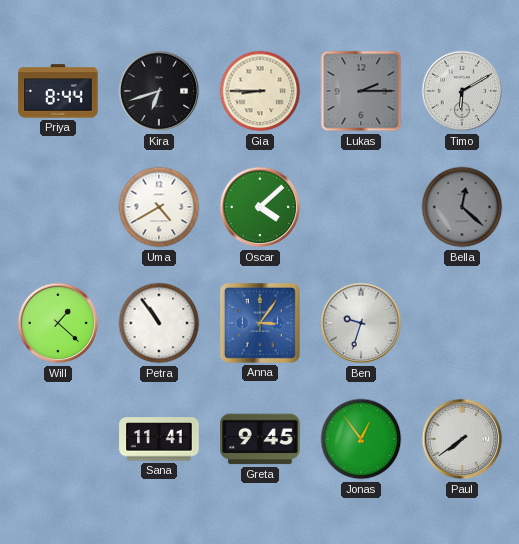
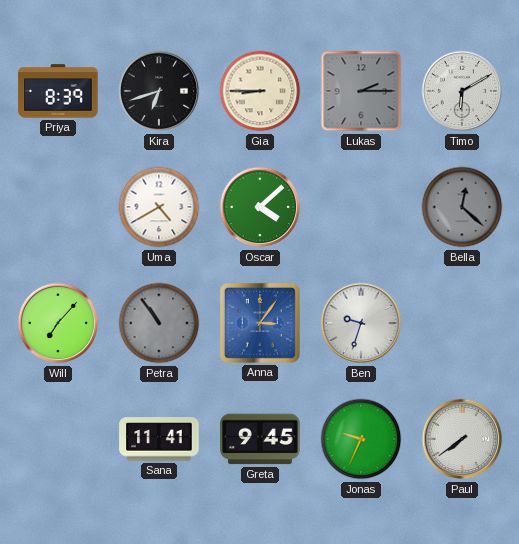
Priya: 8:44 -> 8:39
Will: 1:22 -> 7:07
Petra dial: white -> grey
Jonas: 12:54 -> 9:34
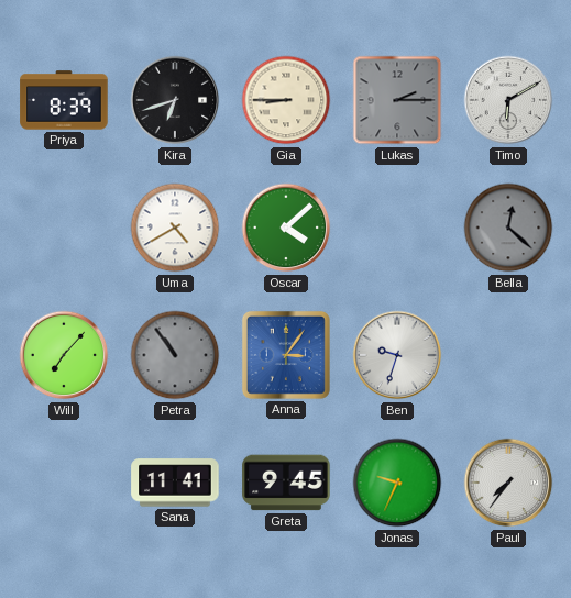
Paul: 7:39 -> 7:36
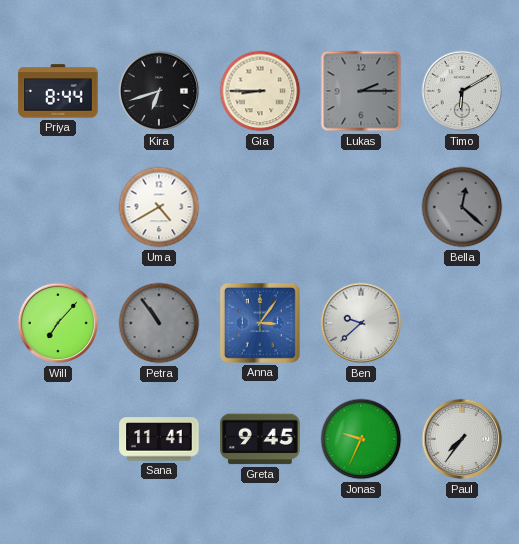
Priya: 8:39 -> 8:44
Oscar: 4:08 -> none
Ben: 9:33 -> 9:38
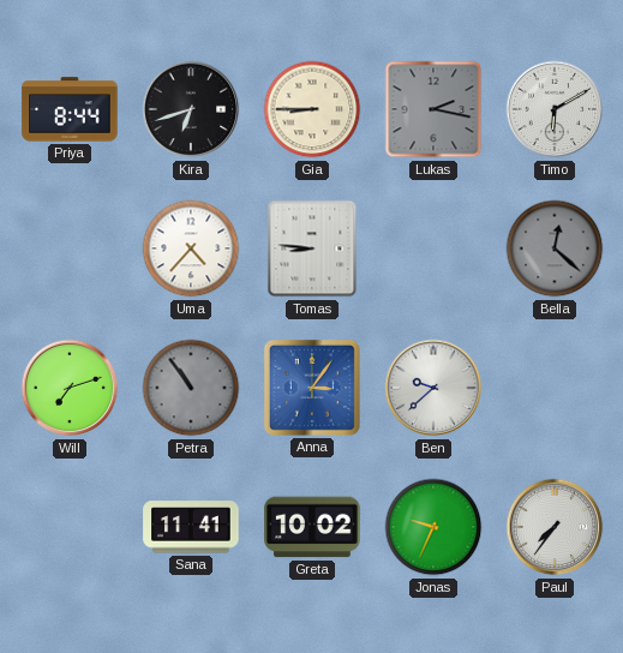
Lukas: 2:15 -> 2:17
Uma: 4:40 -> 4:37
Tomas: none -> 8:46
Will: 7:07 -> 7:12
Greta: 9:45 -> 10:02
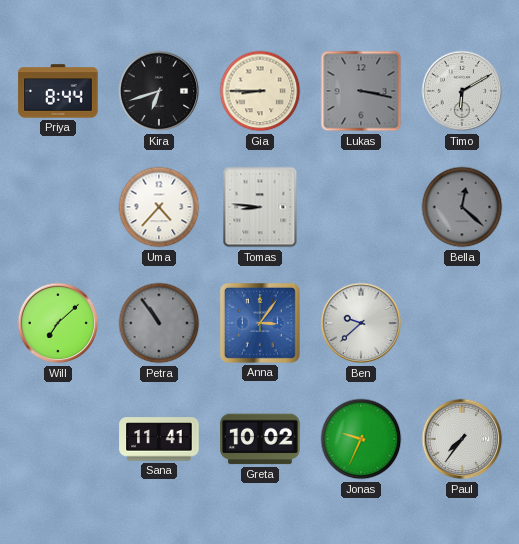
Lukas: 2:17 -> 3:17
Will: 7:12 -> 7:08
